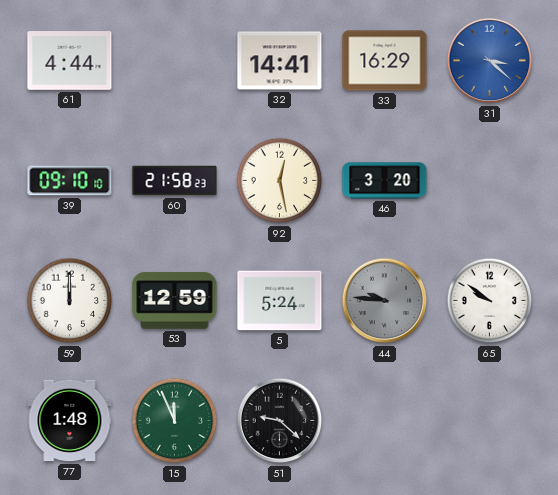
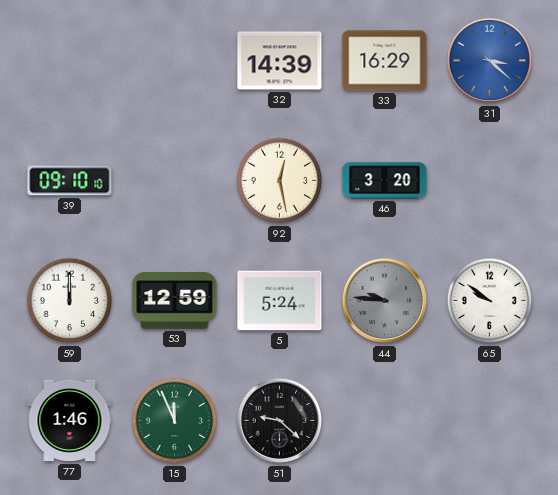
61: 4:44 -> none
32: 14:41 -> 14:39
60: 21:58 -> none
77: 1:48 -> 1:46
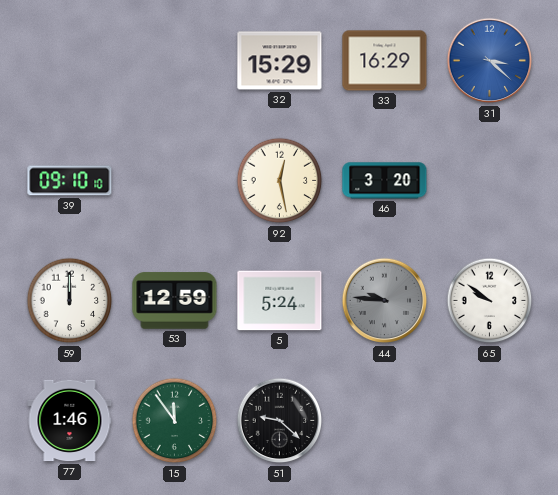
32: 14:39 -> 15:29
15: 11:56 -> 11:54
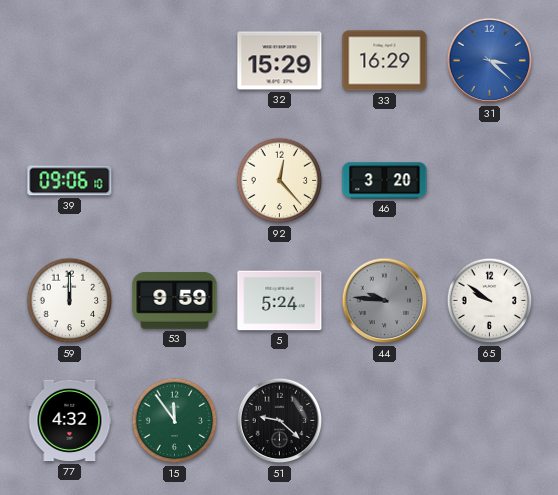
39: 09:10 -> 09:06
92: 12:28 -> 12:23
53: 12:59 -> 9:59
77: 1:46 -> 4:32
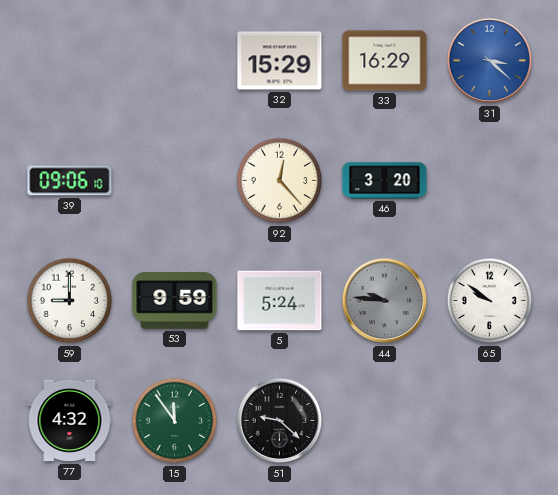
59: 12:00 -> 9:00
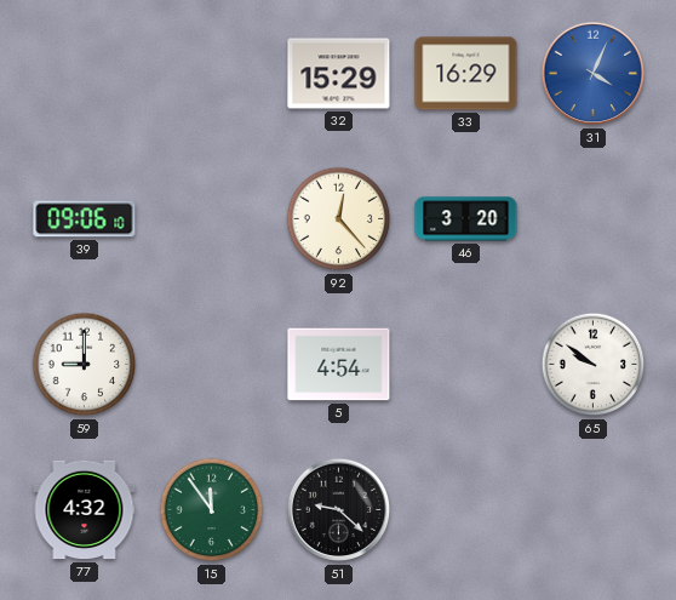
31: 3:22 -> 4:04
53: 9:59 -> none
5: 5:24 -> 4:54
44: 9:46 -> none
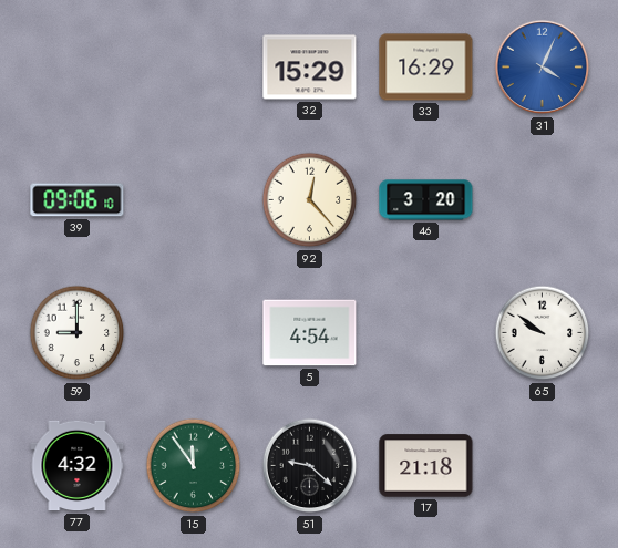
17: none -> 21:18
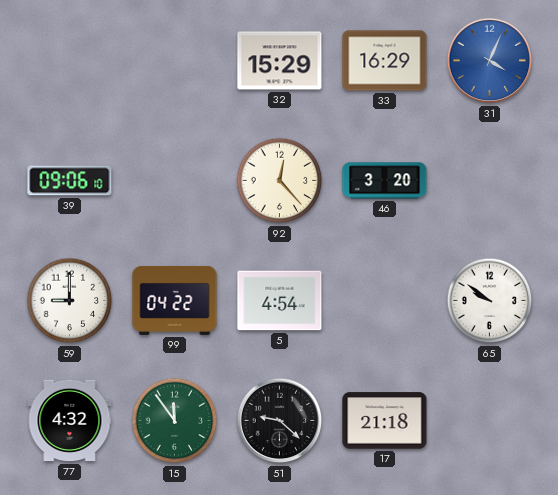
99: none -> 04:22
